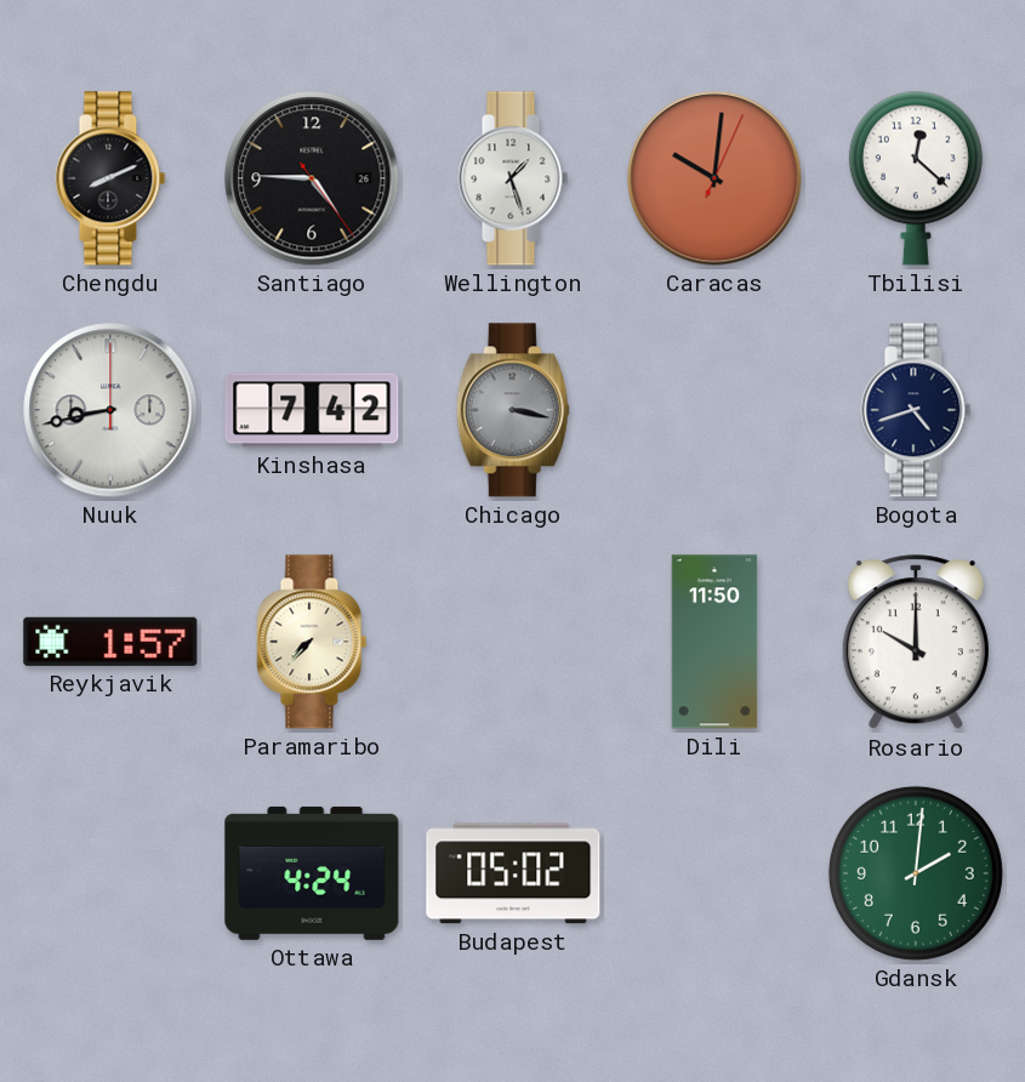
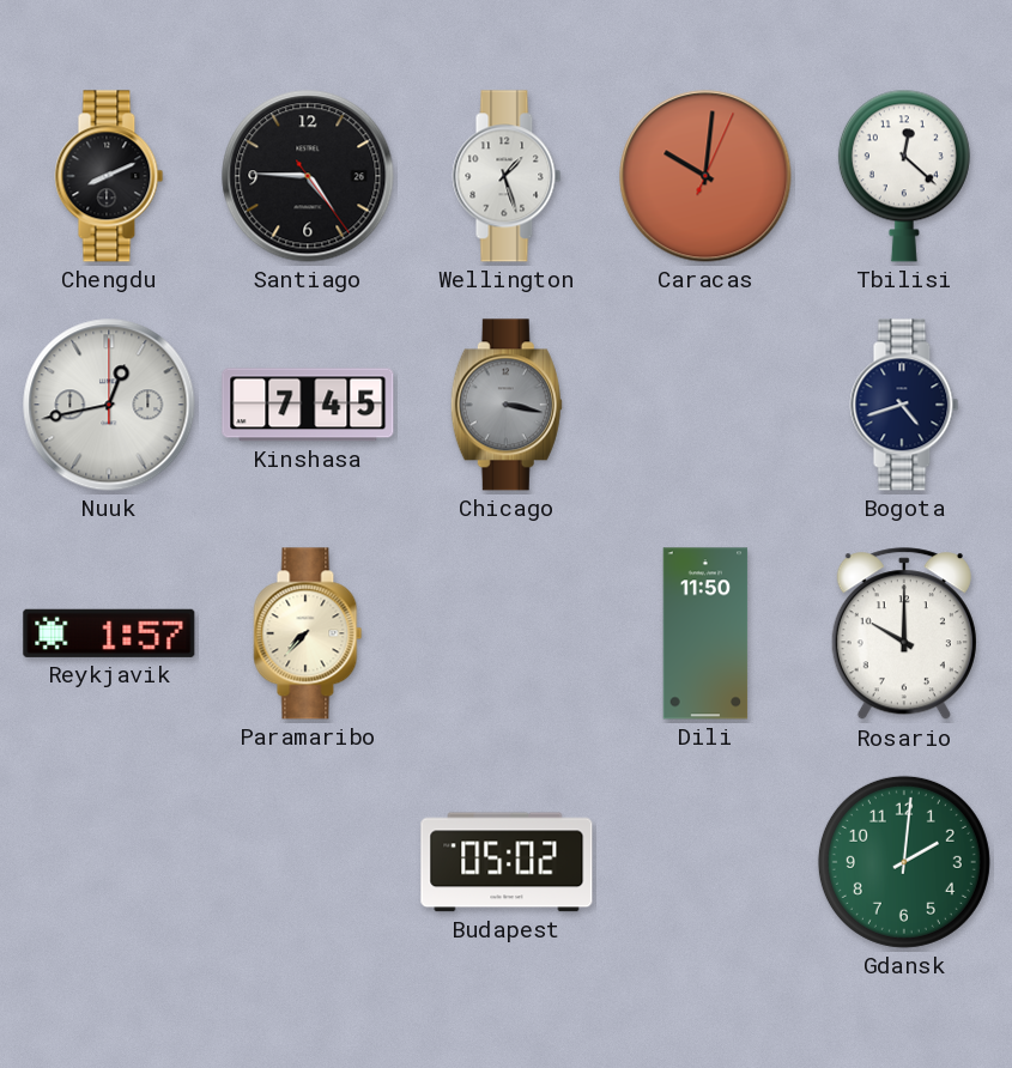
Nuuk: 8:43 -> 12:43
Kinshasa: 7:42 -> 7:45
Ottawa: 4:24 -> none
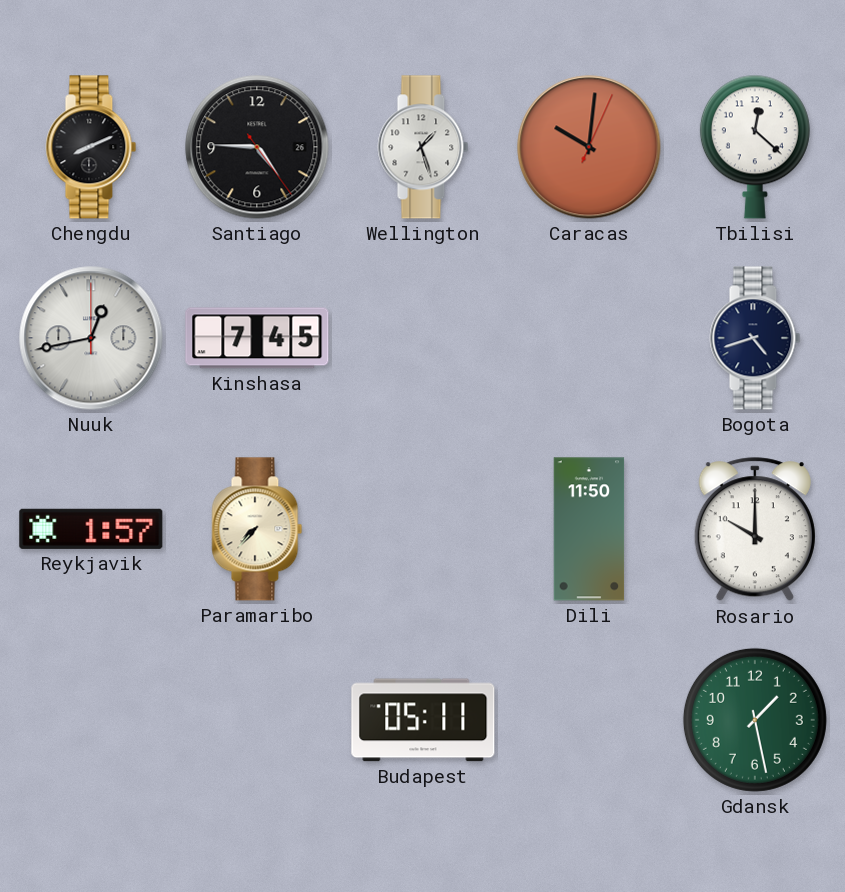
Chicago: 3:17 -> none
Budapest: 05:02 -> 05:11
Gdansk: 2:01 -> 1:28
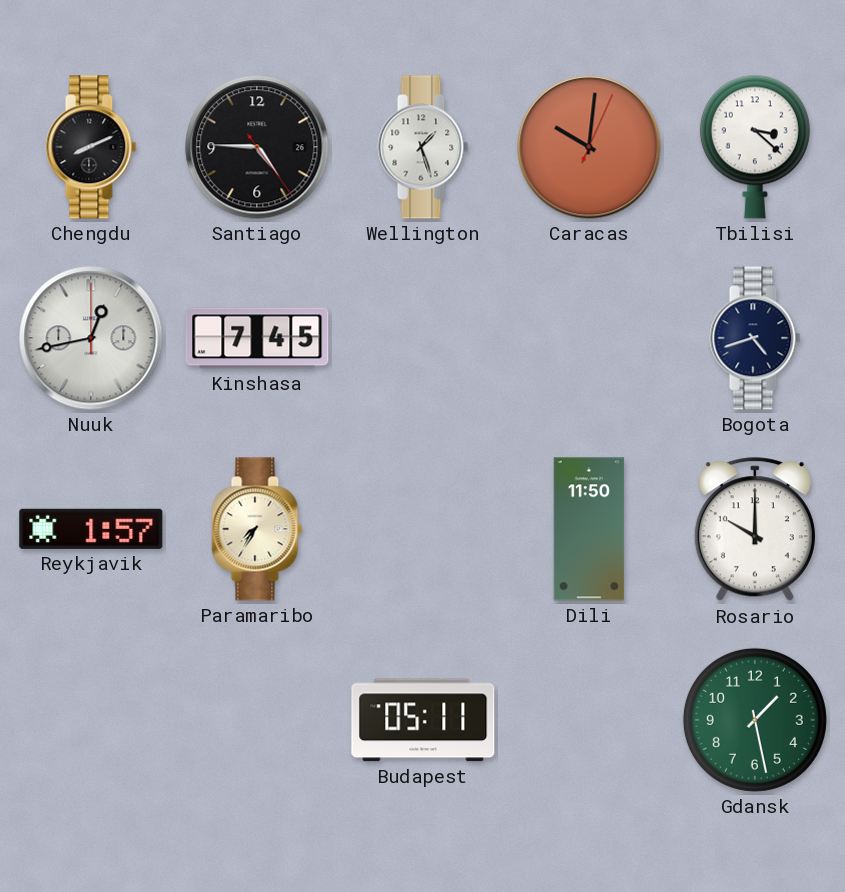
Tbilisi: 12:22 -> 3:22
Paramaribo: 7:37 -> 7:35
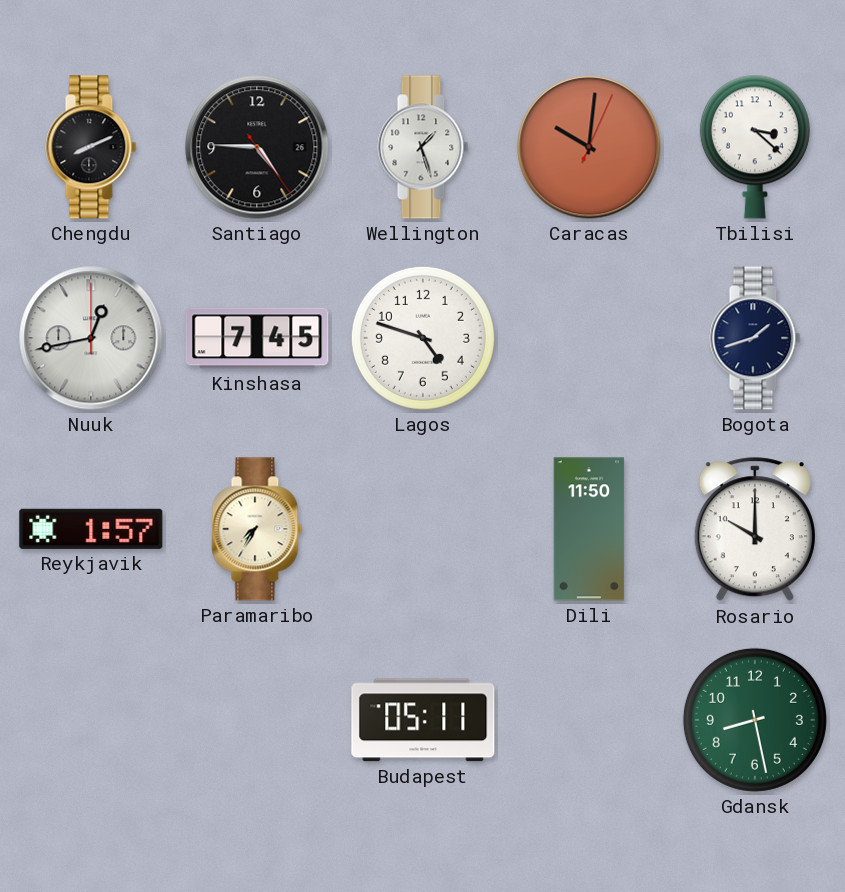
Lagos: none -> 4:48
Bogota: 4:42 -> 1:42
Gdansk: 1:28 -> 8:28
